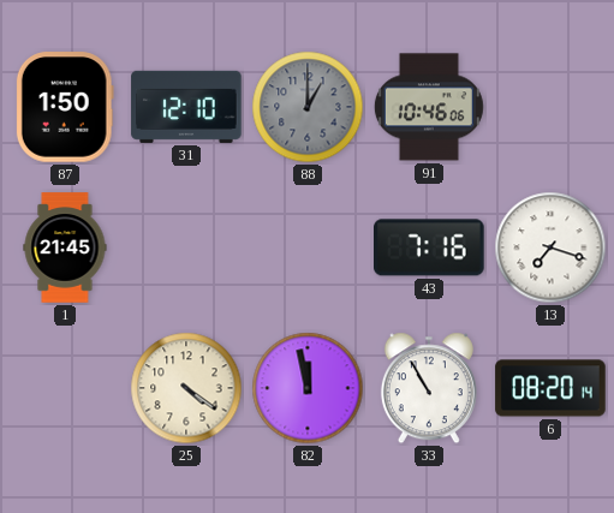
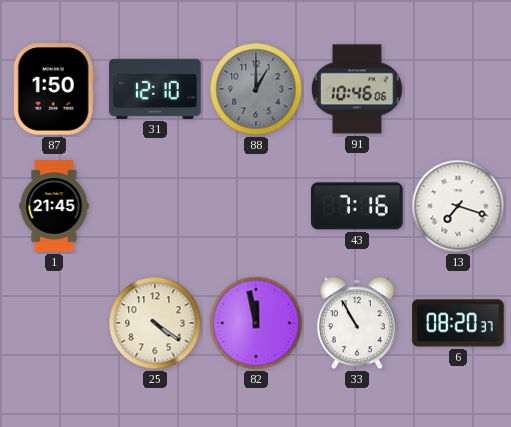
6: 08:20:14 -> 08:20:37
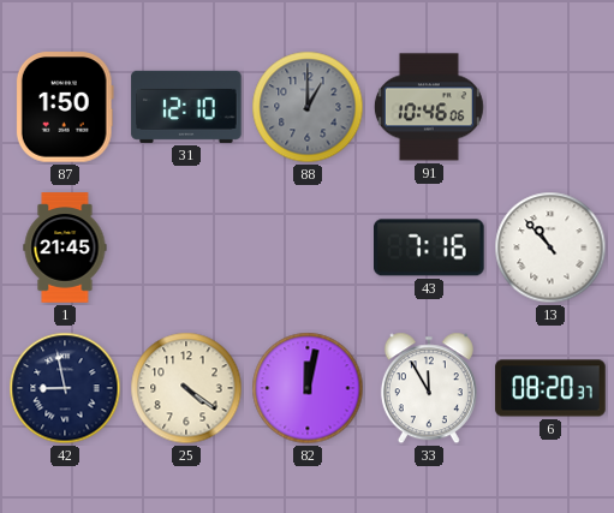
13: 7:18 -> 10:53
42: none -> 8:58
82: 11:58 -> 12:02
33: 10:55 -> 11:55
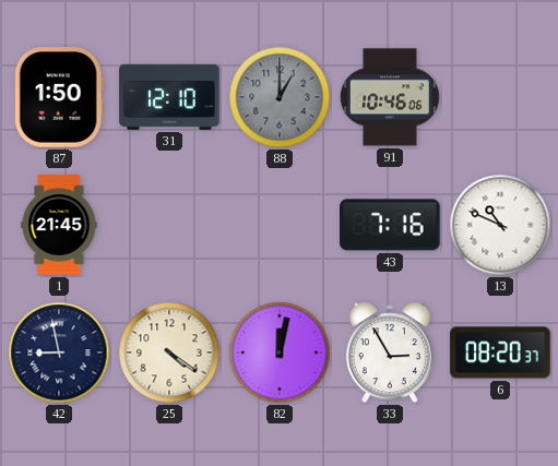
13: 10:53 -> 10:49
33: 11:55 -> 2:55
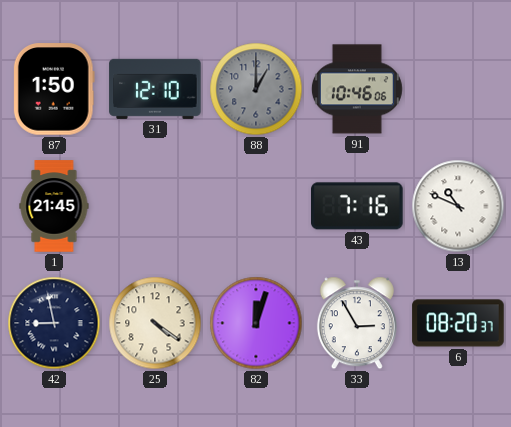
82: 12:02 -> 12:03
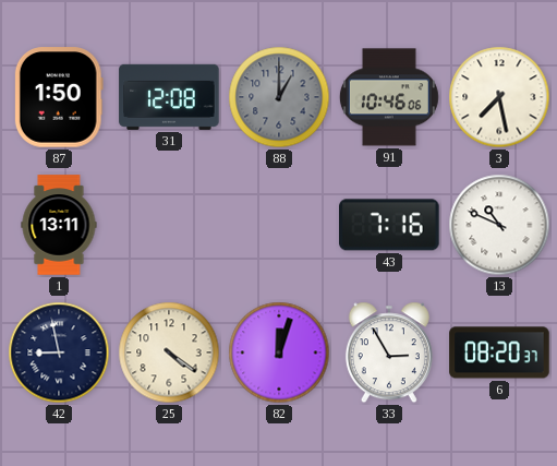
31: 12:10 -> 12:08
3: none -> 7:28
1: 21:45 -> 13:11
